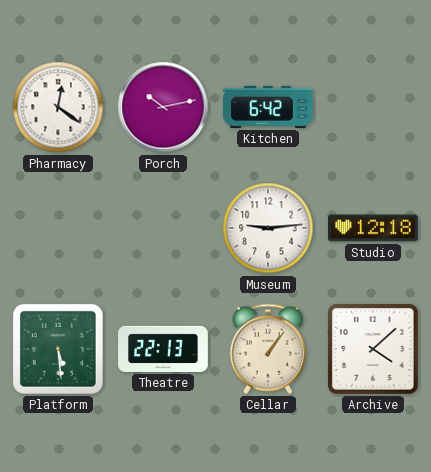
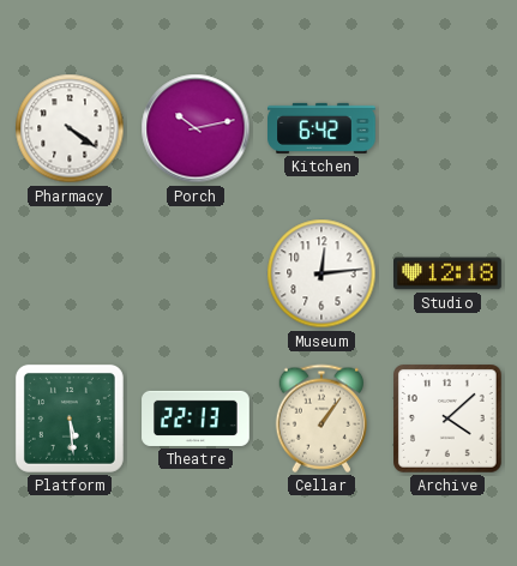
Pharmacy: 12:21 -> 4:21
Museum: 9:14 -> 12:14
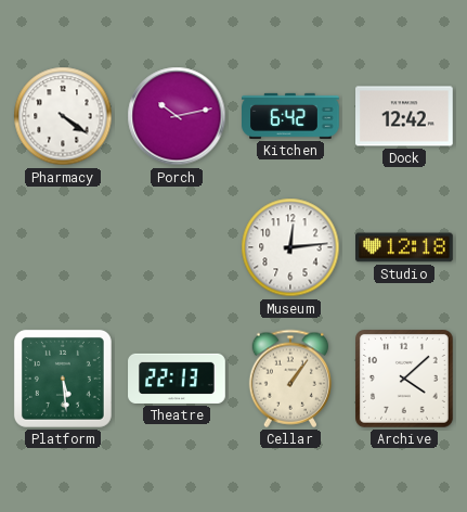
Dock: none -> 12:42
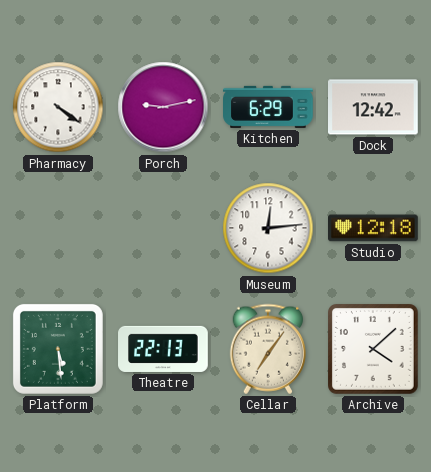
Porch: 10:13 -> 9:13
Kitchen: 6:42 -> 6:29
Cellar: 1:06 -> 7:06
